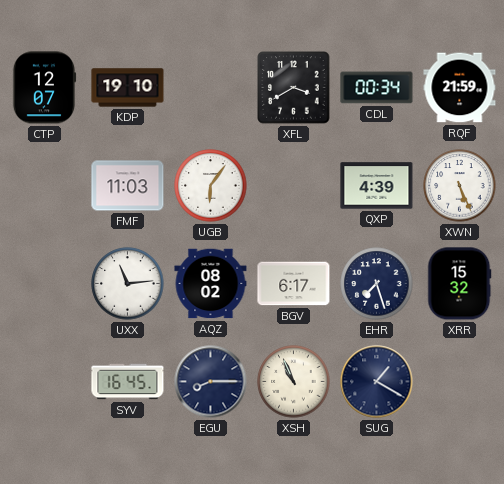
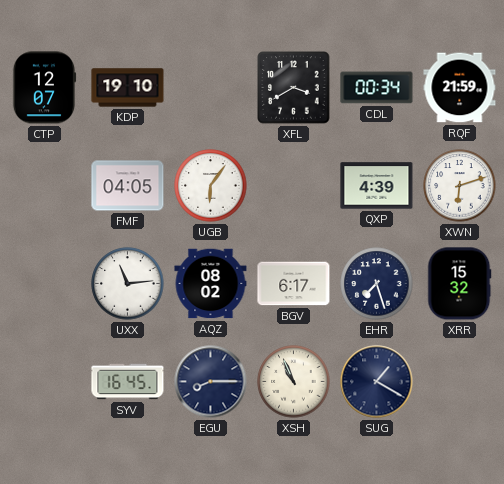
FMF: 11:03 -> 04:05
XWN: 5:26 -> 6:12
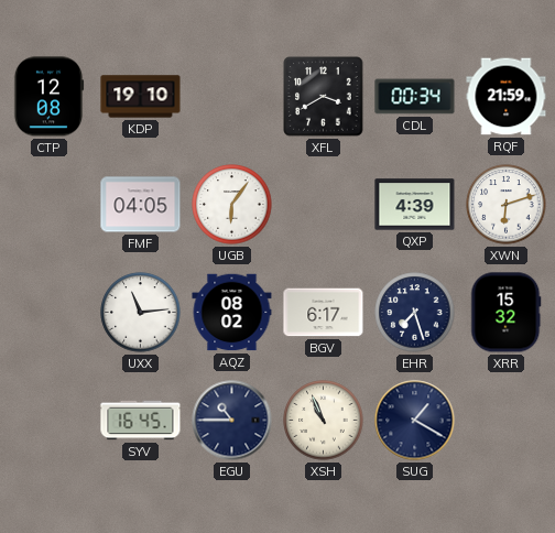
CTP: 12:07 -> 12:08
EGU: 8:15 -> 10:45
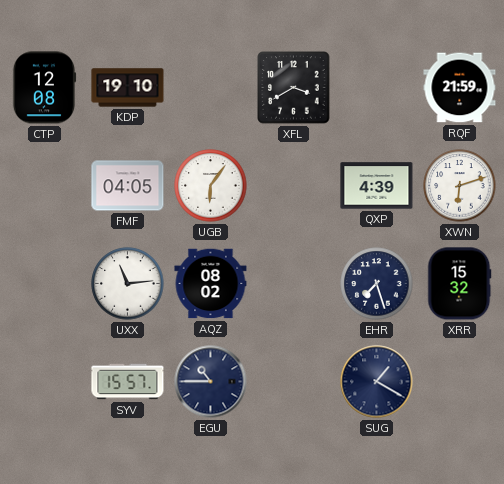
CDL: 00:34 -> none
BGV: 6:17 -> none
SYV: 16:45 -> 15:57
XSH: 10:56 -> none
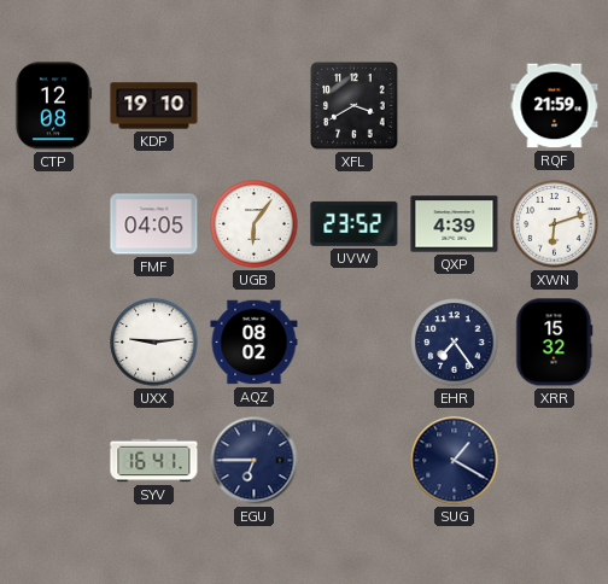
UVW: none -> 23:52
UXX: 11:14 -> 9:14
EHR: 7:27 -> 7:24
SYV: 15:57 -> 16:41
EGU: 10:45 -> 6:45
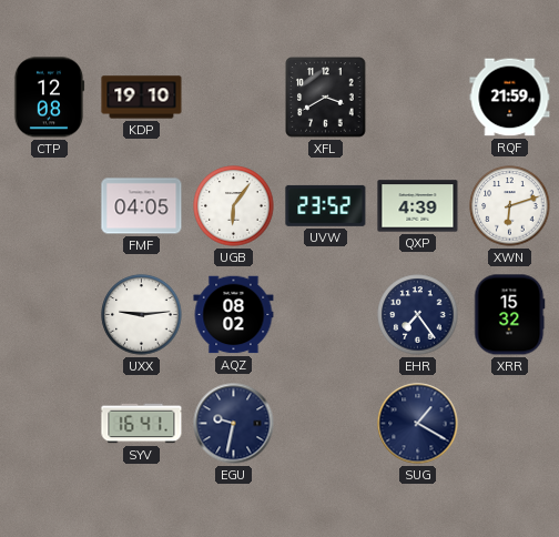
EGU: 6:45 -> 9:32
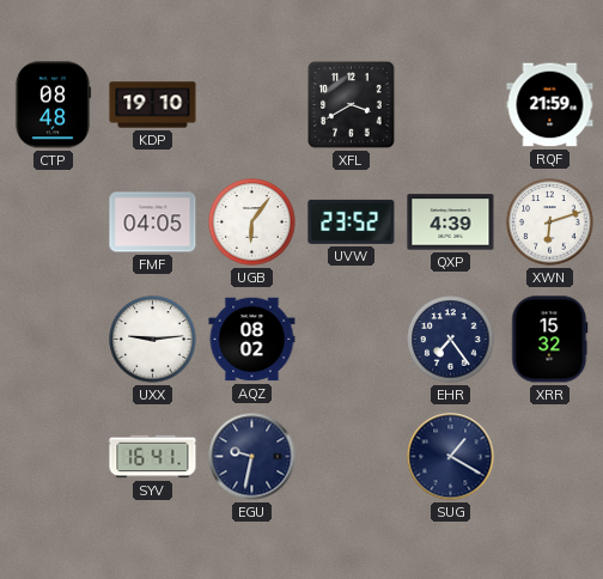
CTP: 12:08 -> 08:48
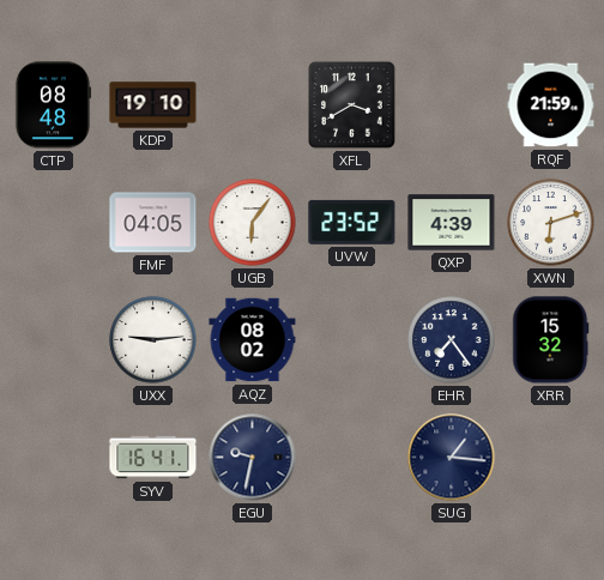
SUG: 1:20 -> 1:16
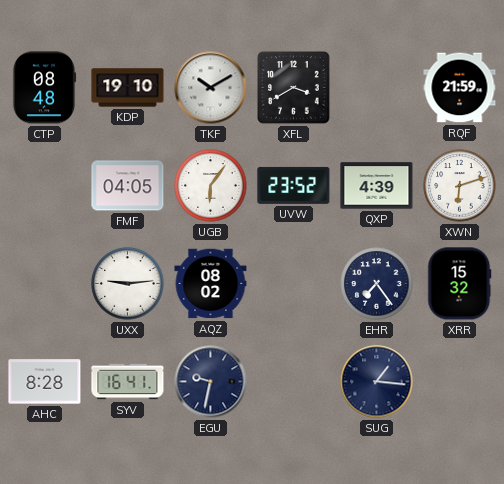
TKF: none -> 10:10
AHC: none -> 8:28
